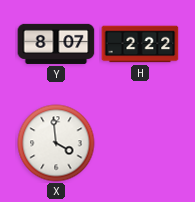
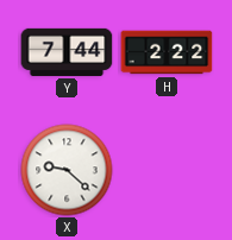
Y: 8:07 -> 7:44
X: 3:59 -> 9:22
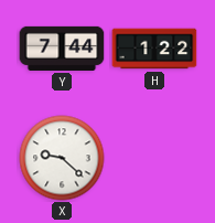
H: 2:22 -> 1:22
